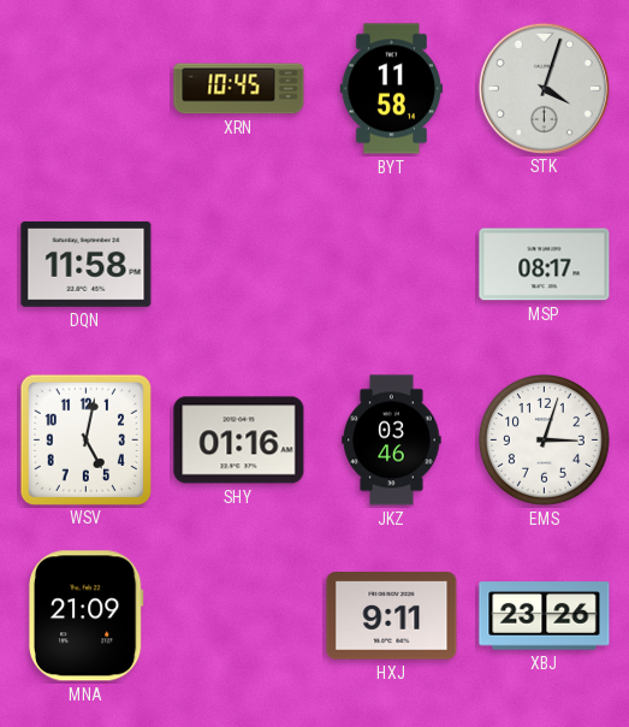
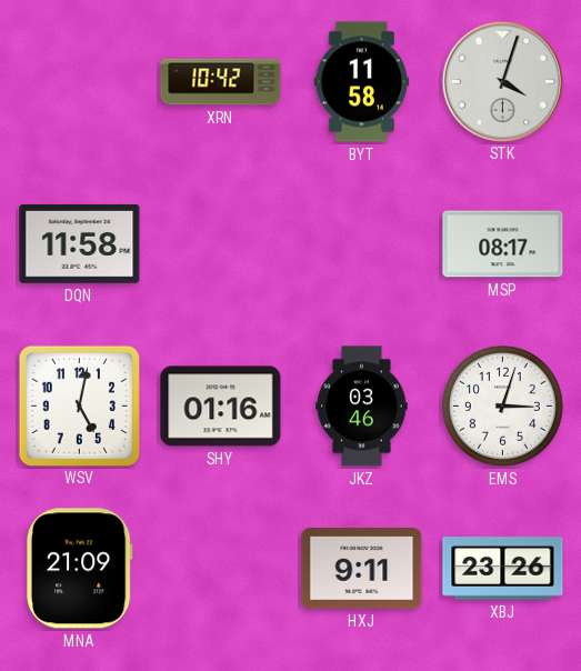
XRN: 10:45 -> 10:42
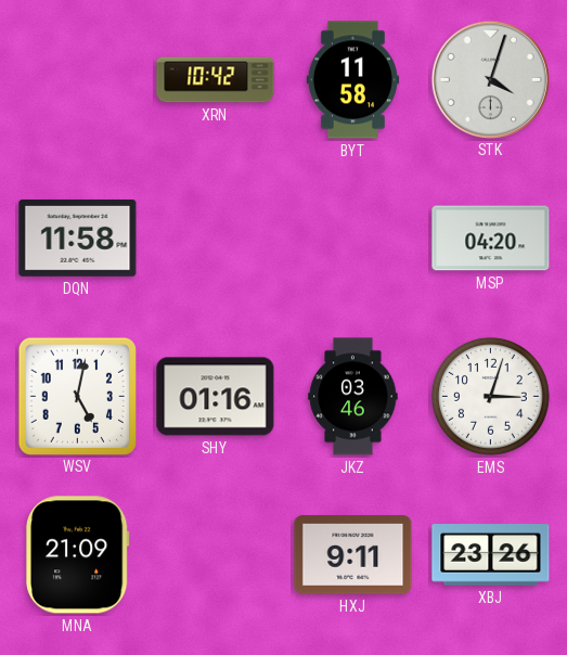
MSP: 08:17 -> 04:20
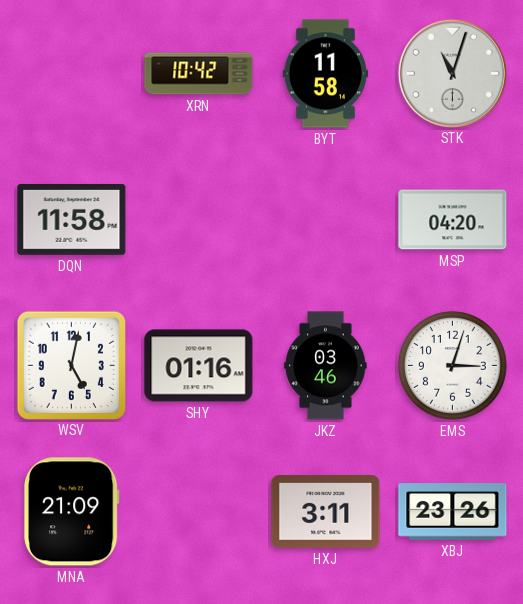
STK: 4:03 -> 11:03
HXJ: 9:11 -> 3:11
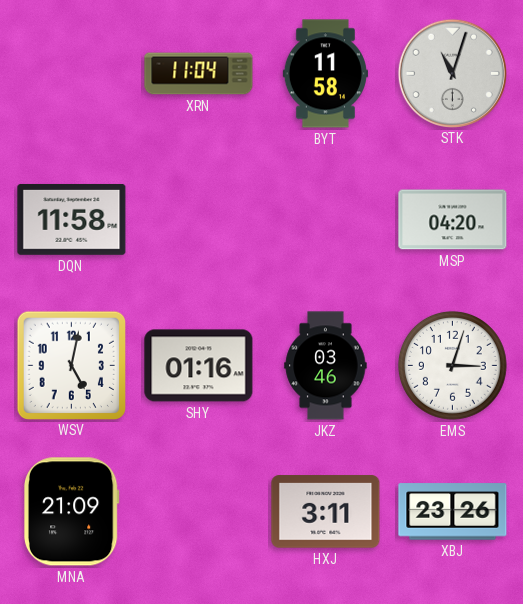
XRN: 10:42 -> 11:04
